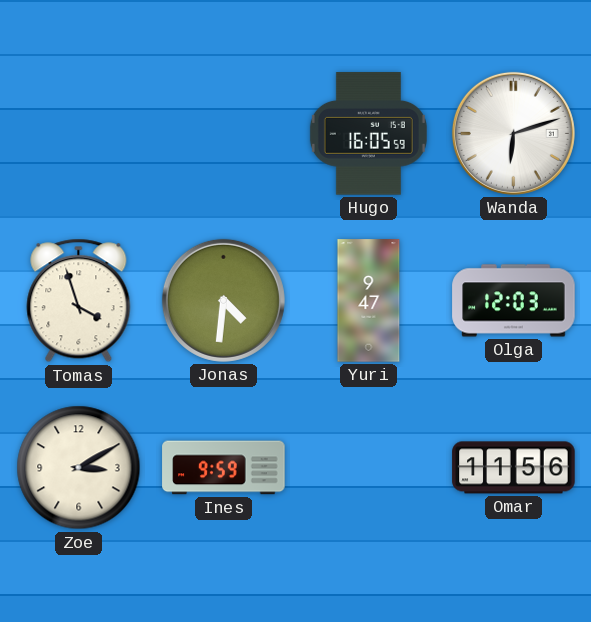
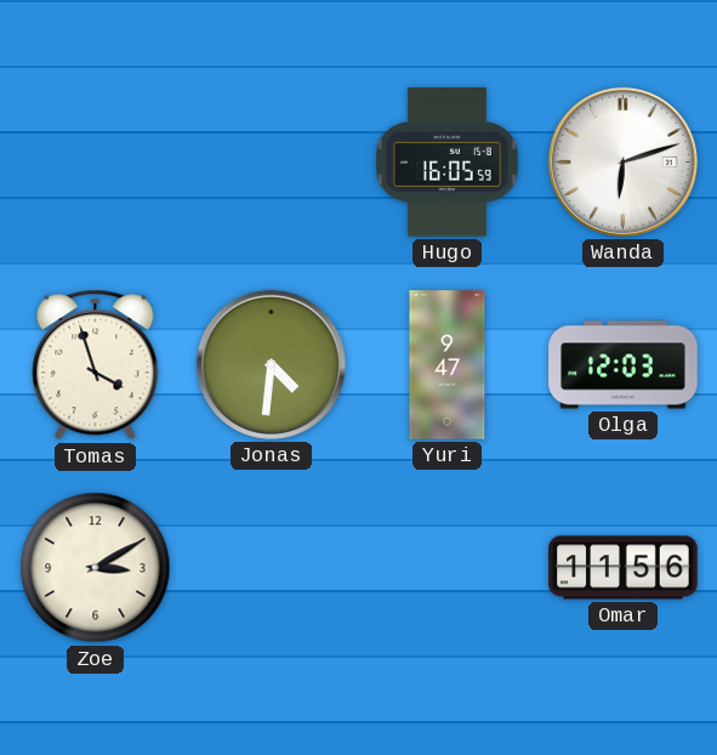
Ines: 9:59 -> none
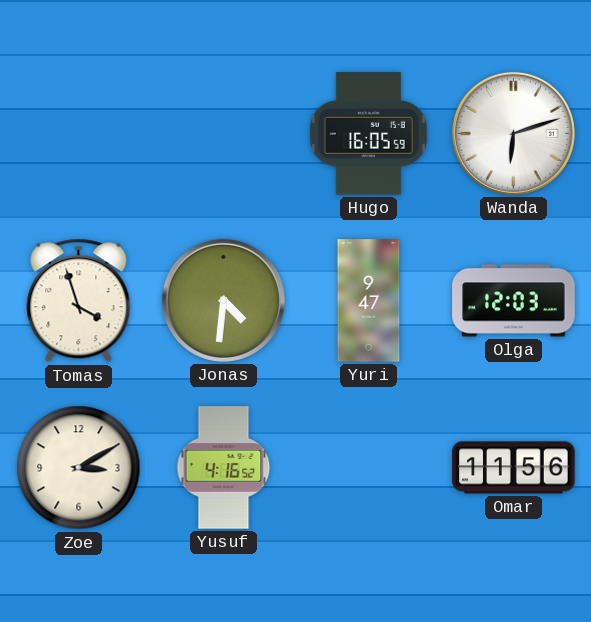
Yusuf: none -> 4:16
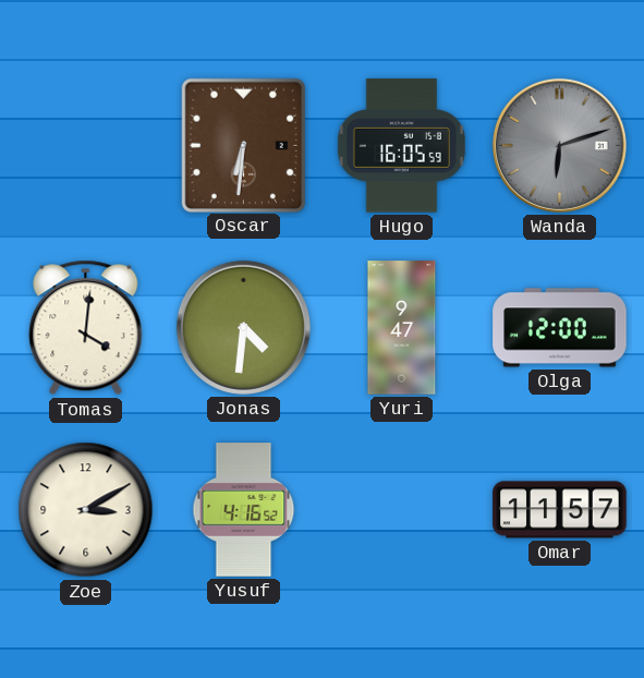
Oscar: none -> 6:31
Wanda dial: white -> grey
Tomas: 3:57 -> 4:01
Olga: 12:03 -> 12:00
Omar: 11:56 -> 11:57
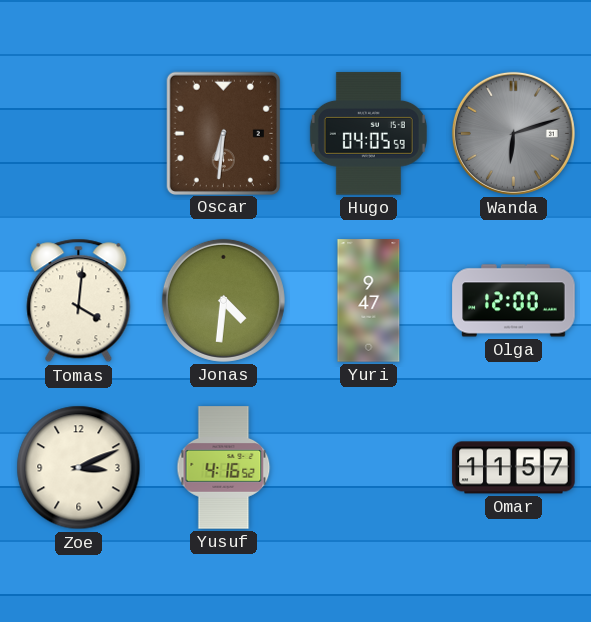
Hugo: 16:05 -> 04:05
Zoe: 3:10 -> 3:11
